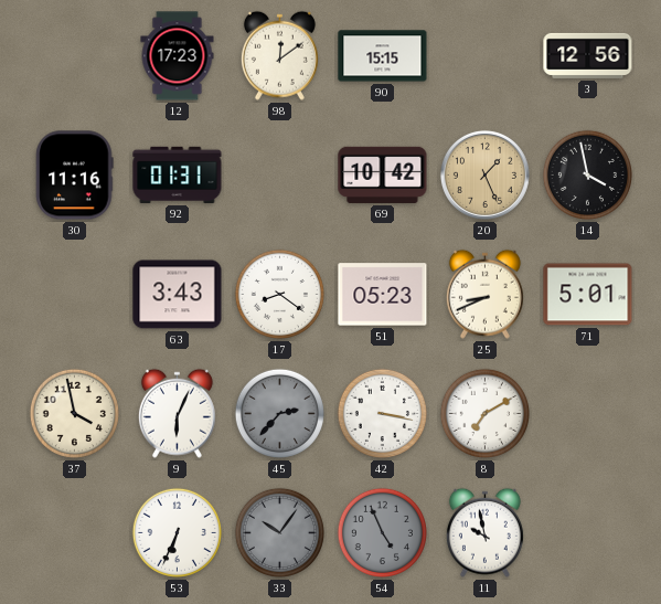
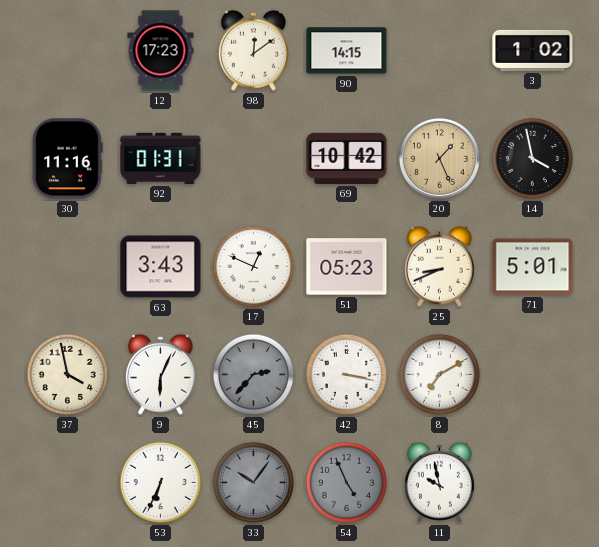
90: 15:15 -> 14:15
3: 12:56 -> 1:02
17: 8:21 -> 12:49
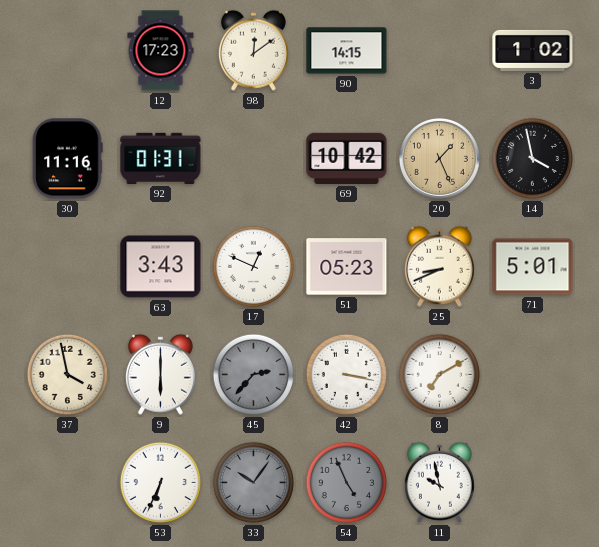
9: 6:04 -> 6:00
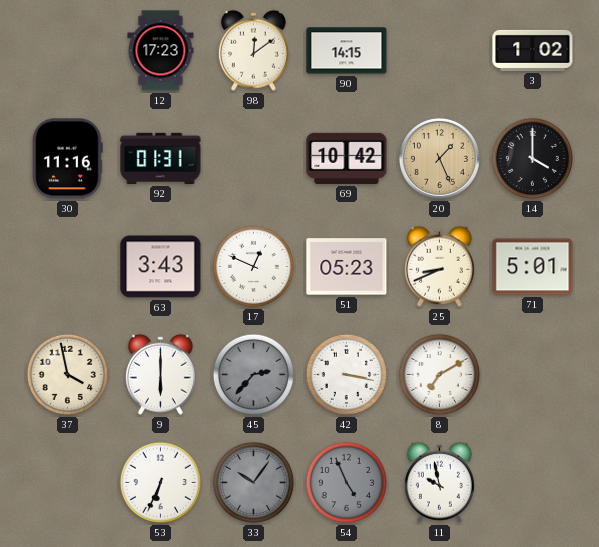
14: 3:58 -> 4:00
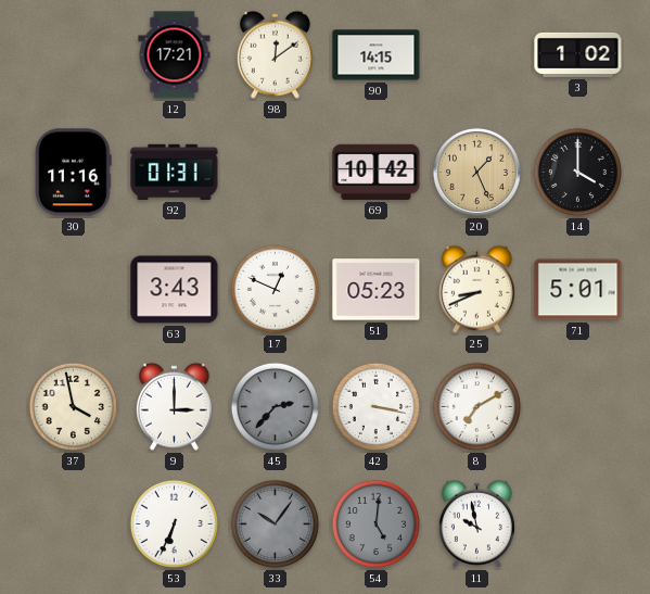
12: 17:23 -> 17:21
9: 6:00 -> 3:00
54: 4:56 -> 5:01
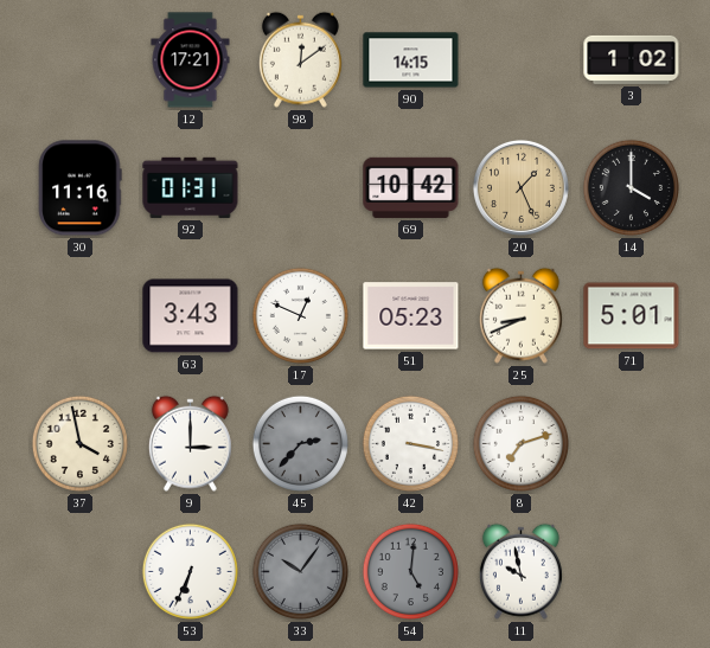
8: 7:10 -> 7:12
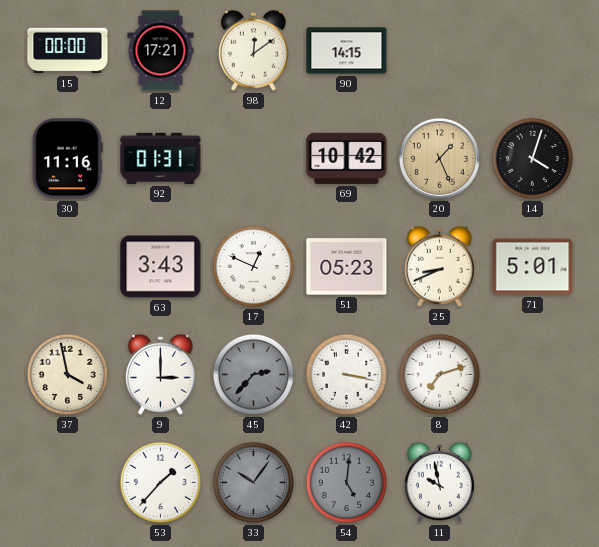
15: none -> 00:00
3: 1:02 -> none
14: 4:00 -> 4:03
53: 6:34 -> 1:37
